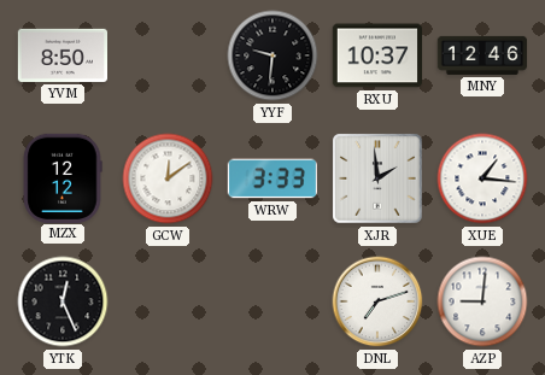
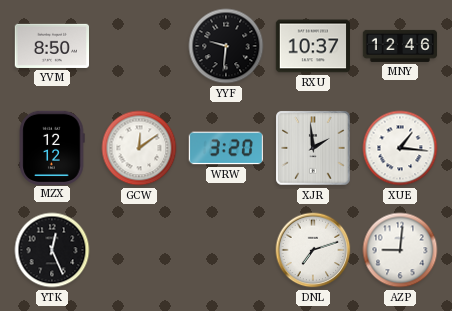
WRW: 3:33 -> 3:20
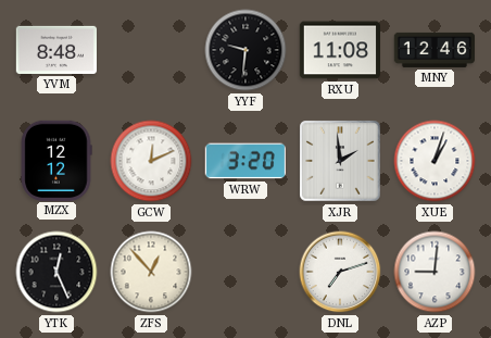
YVM: 8:50 -> 8:48
RXU: 10:37 -> 11:08
GCW: 12:09 -> 12:11
XUE: 1:16 -> 1:03
ZFS: none -> 12:53
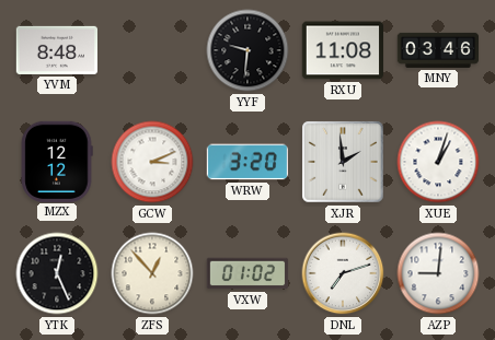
MNY: 12:46 -> 03:46
GCW: 12:11 -> 3:11
VXW: none -> 01:02
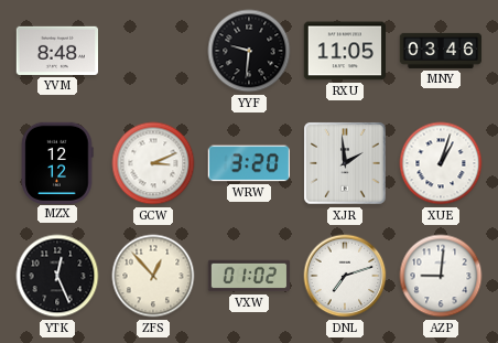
RXU: 11:08 -> 11:05
